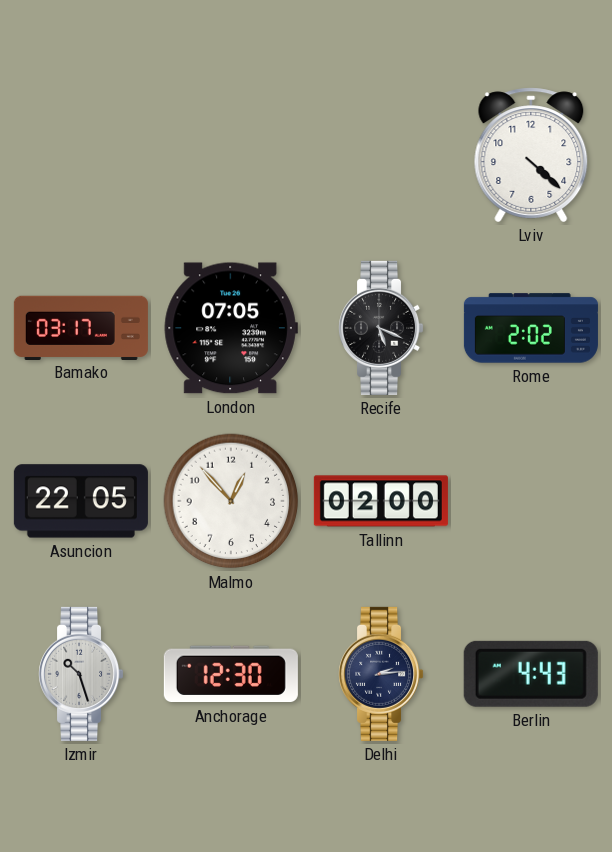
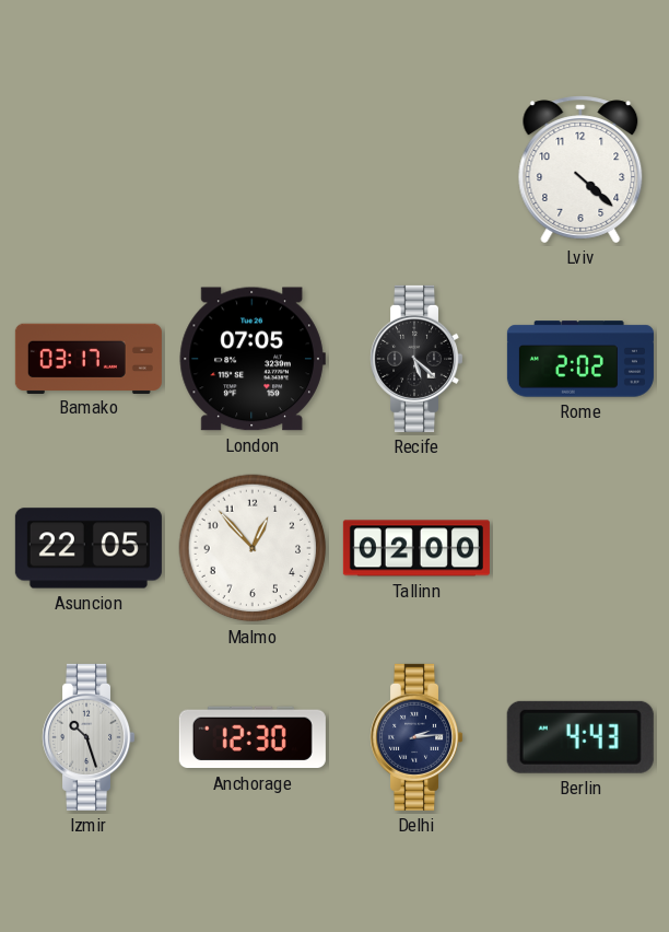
Recife: 5:19 -> 5:22
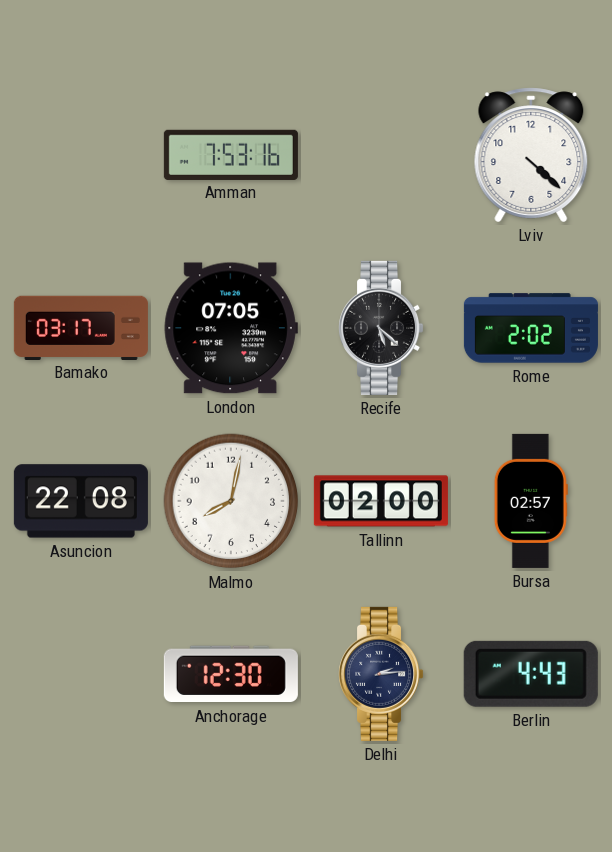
Amman: none -> 7:53
Asuncion: 22:05 -> 22:08
Malmo: 12:53 -> 8:02
Bursa: none -> 02:57
Izmir: 10:27 -> none
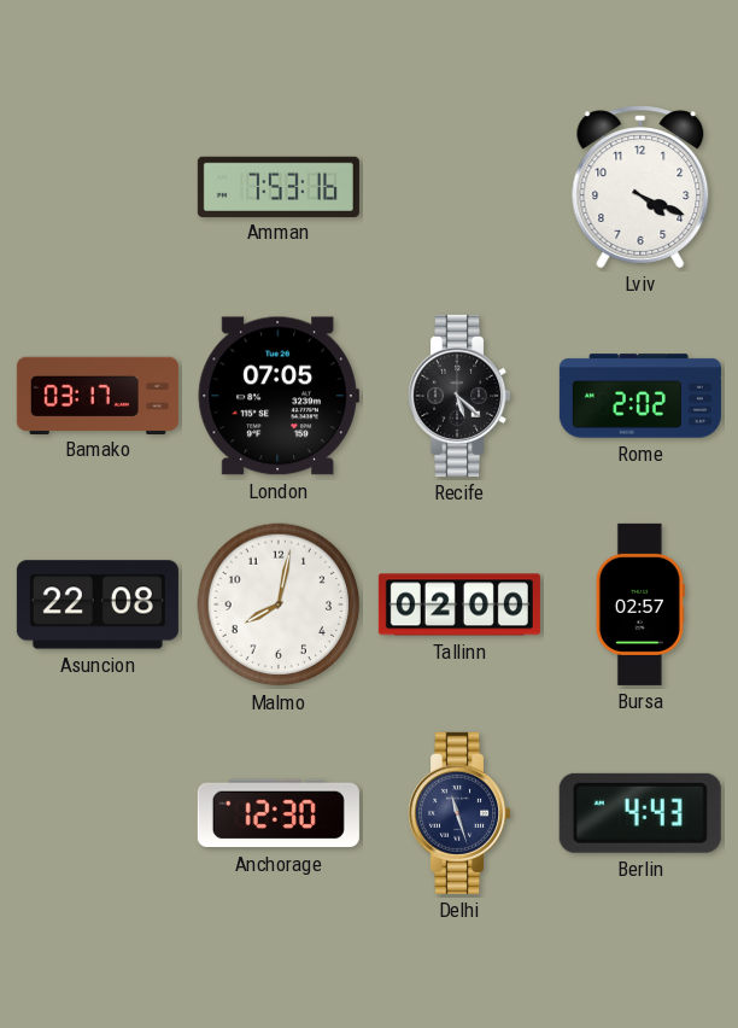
Lviv: 4:22 -> 4:19
Delhi: 2:14 -> 11:27
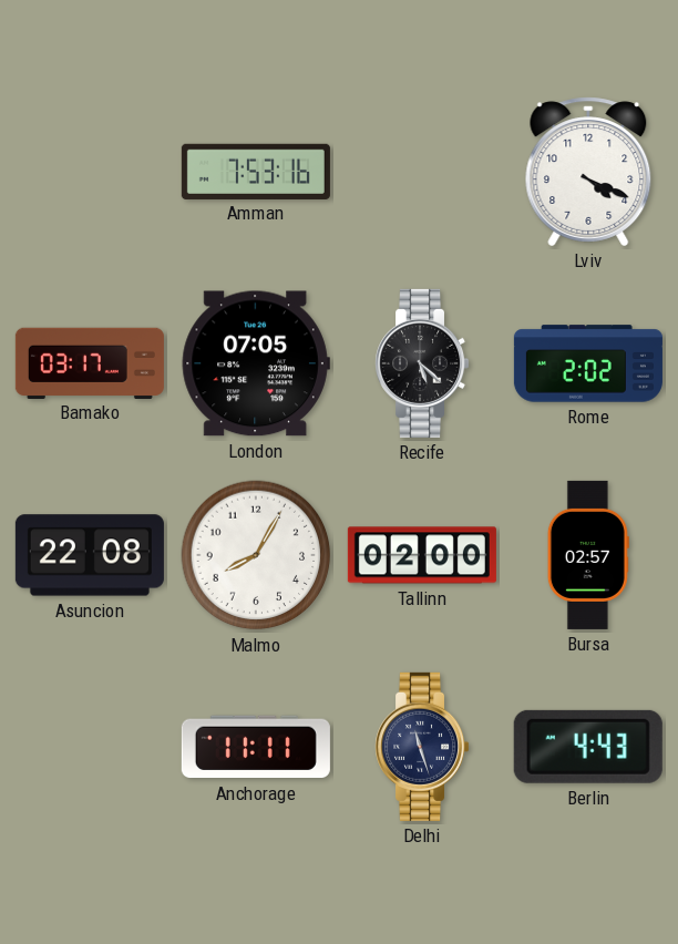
Malmo: 8:02 -> 8:05
Anchorage: 12:30 -> 11:11
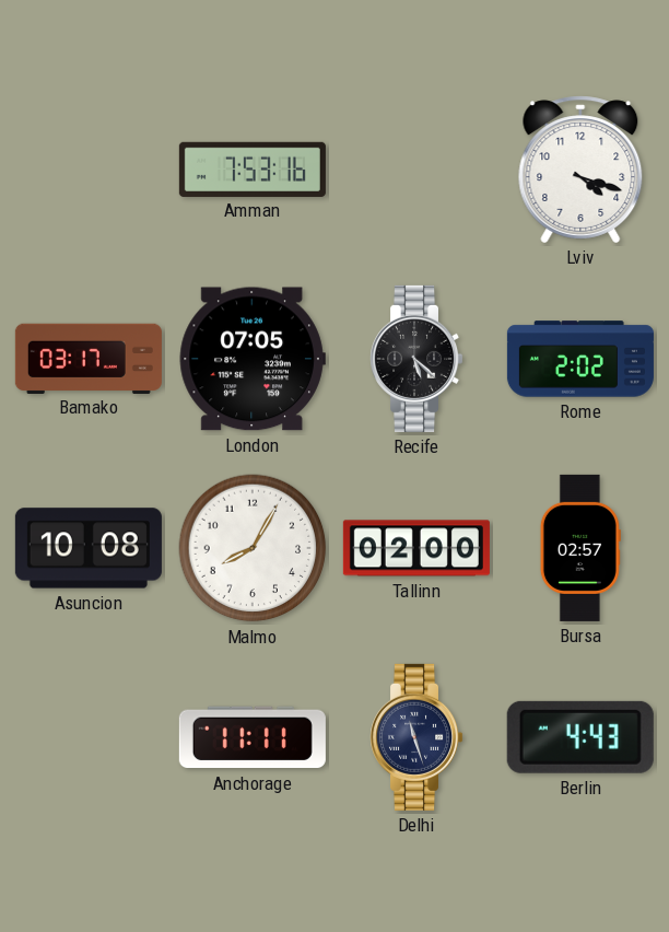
Lviv: 4:19 -> 4:18
Asuncion: 22:08 -> 10:08
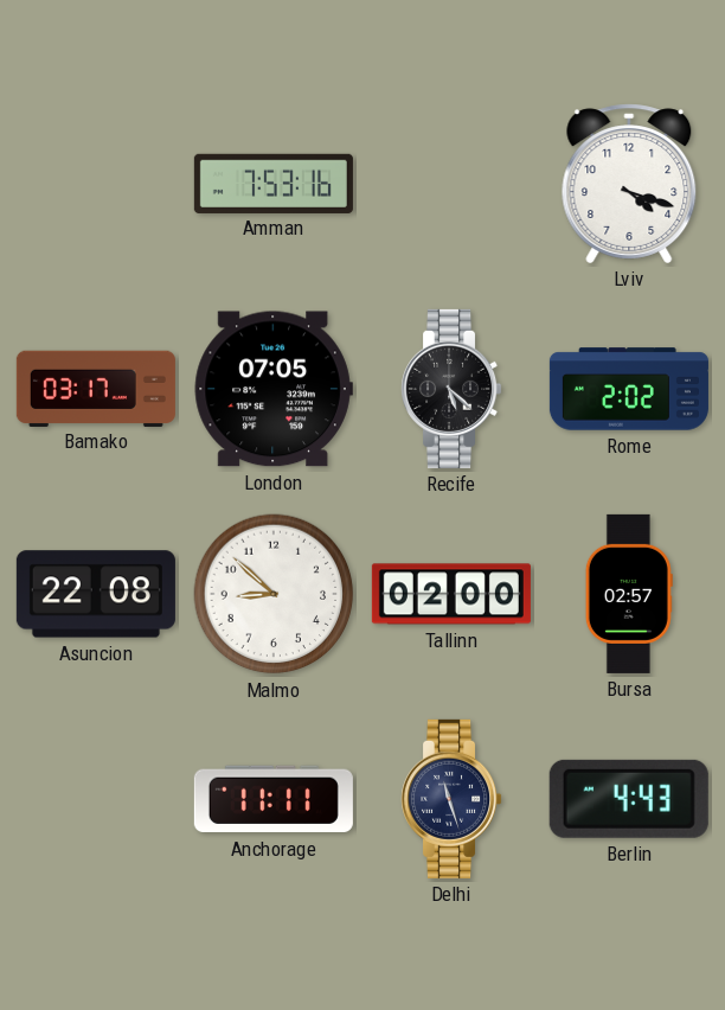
Asuncion: 10:08 -> 22:08
Malmo: 8:05 -> 8:52
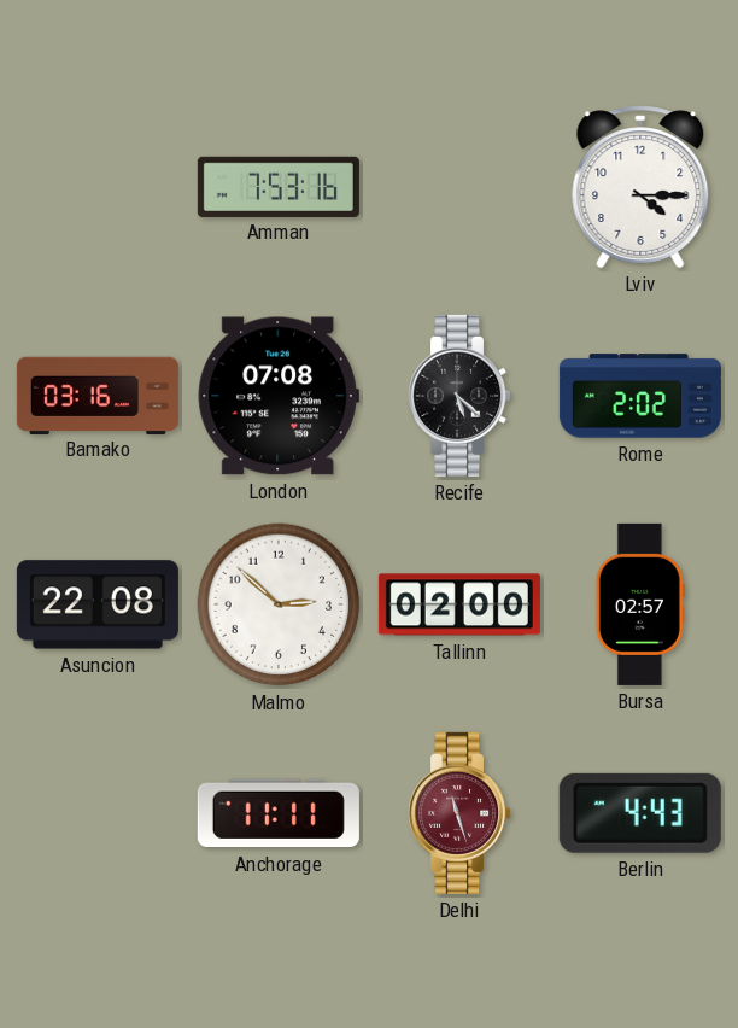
Lviv: 4:18 -> 4:15
Bamako: 03:17 -> 03:16
London: 07:05 -> 07:08
Malmo: 8:52 -> 2:52
Delhi dial: navy -> burgundy
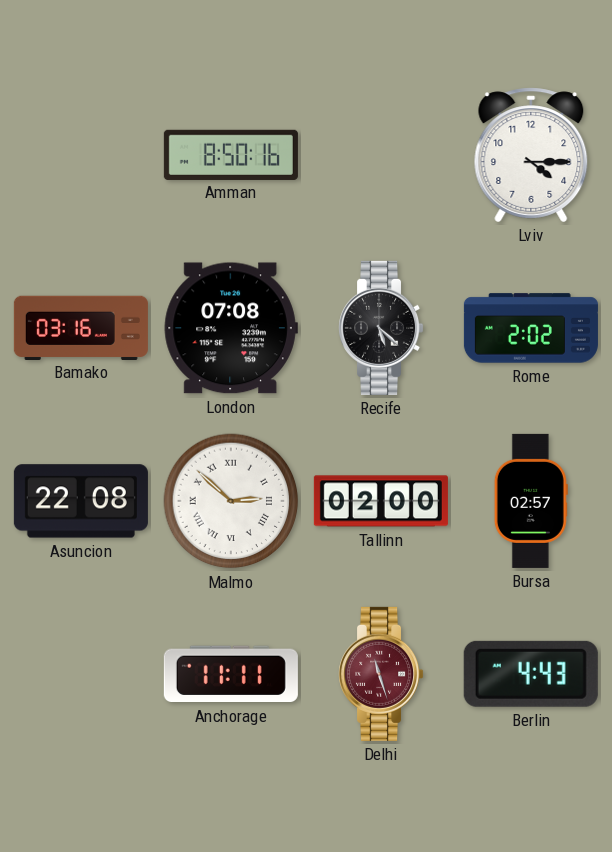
Amman: 7:53 -> 8:50
Malmo numerals: Arabic -> Roman
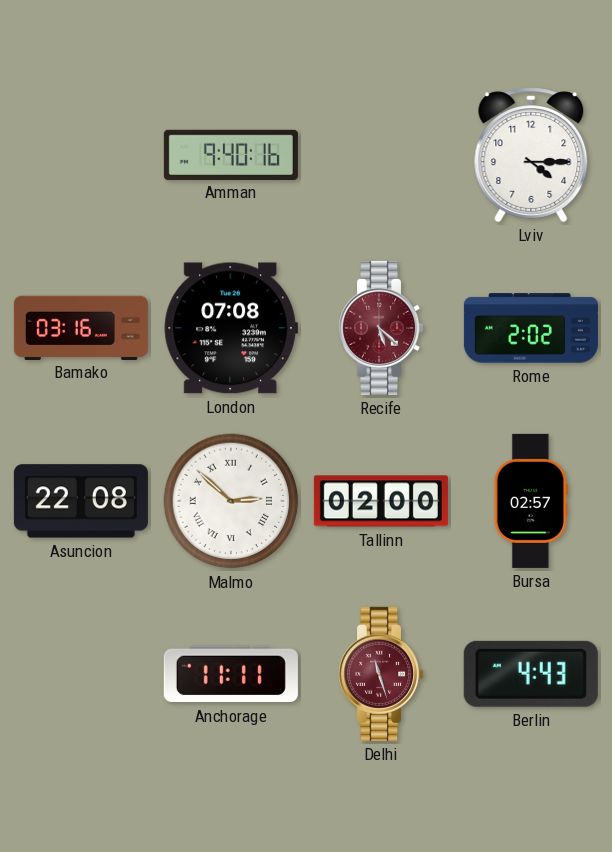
Amman: 8:50 -> 9:40
Recife dial: black -> burgundy
